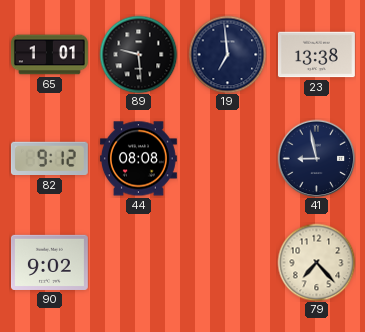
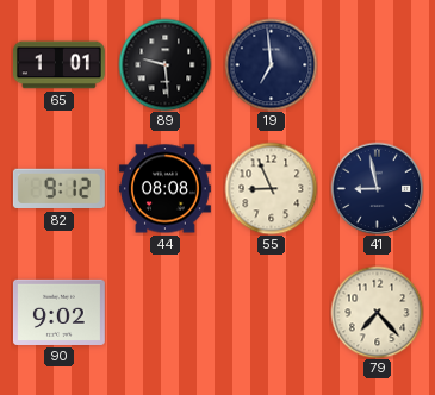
23: 13:38 -> none
55: none -> 8:56
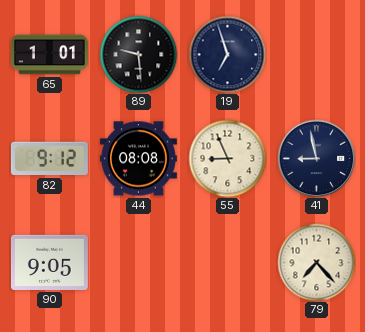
19: 6:59 -> 6:57
90: 9:02 -> 9:05
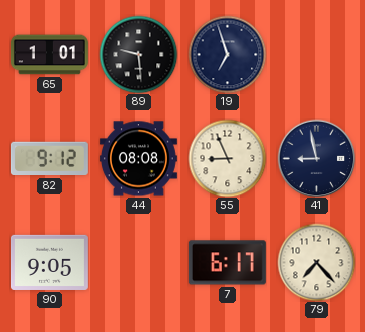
7: none -> 6:17
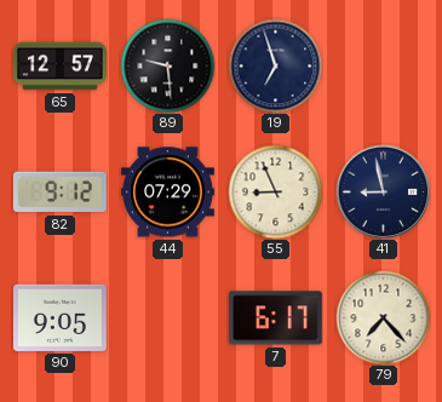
65: 1:01 -> 12:57
44: 08:08 -> 07:29
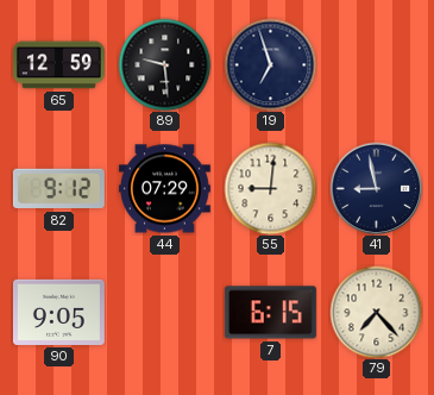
65: 12:57 -> 12:59
55: 8:56 -> 9:01
7: 6:17 -> 6:15
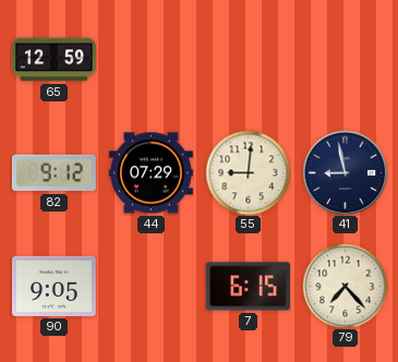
89: 9:29 -> none
19: 6:57 -> none
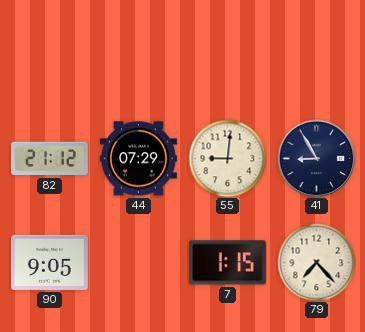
65: 12:59 -> none
82: 9:12 -> 21:12
41: 8:58 -> 8:55
7: 6:15 -> 1:15
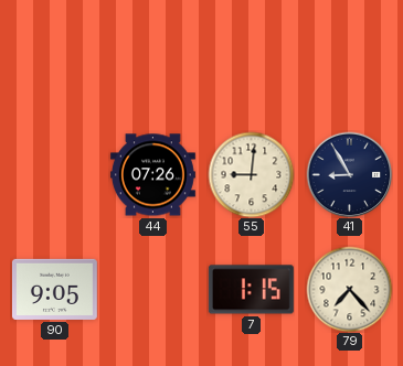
82: 21:12 -> none
44: 07:29 -> 07:26
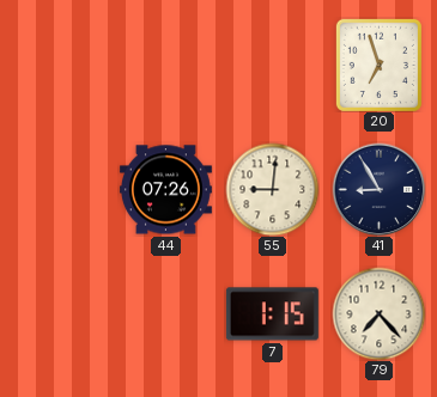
20: none -> 6:57
90: 9:05 -> none
